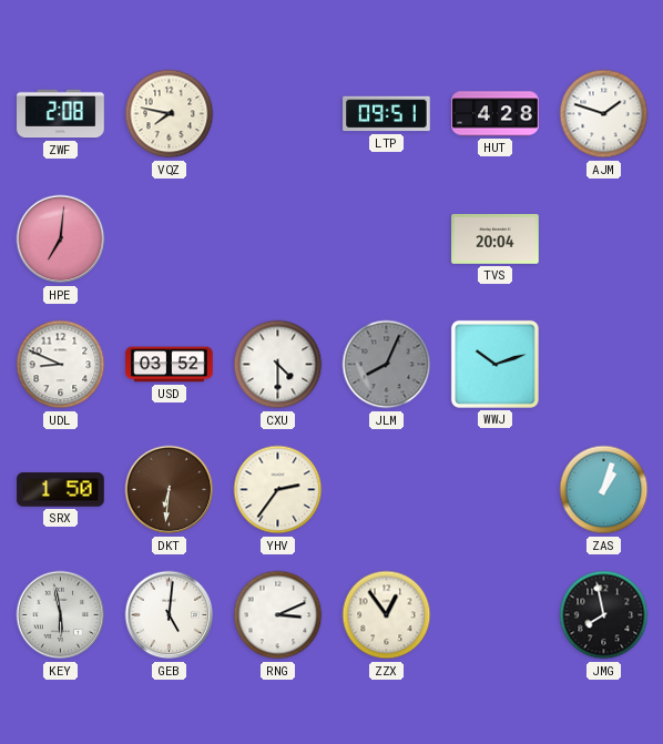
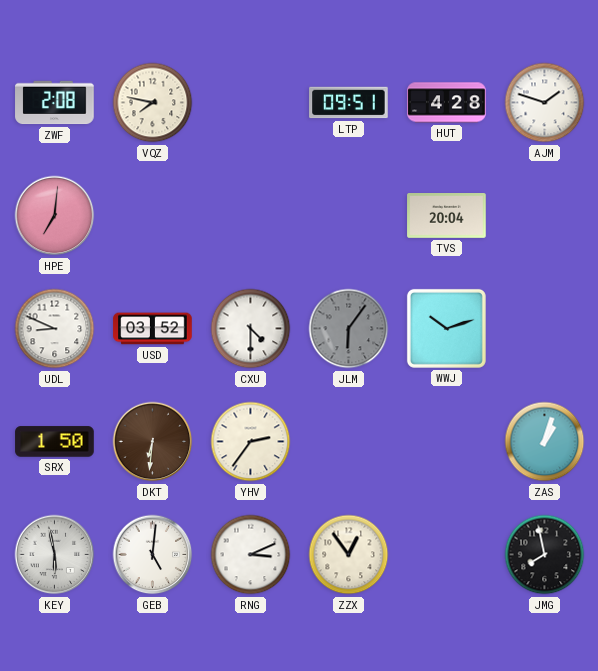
JLM: 8:04 -> 6:06
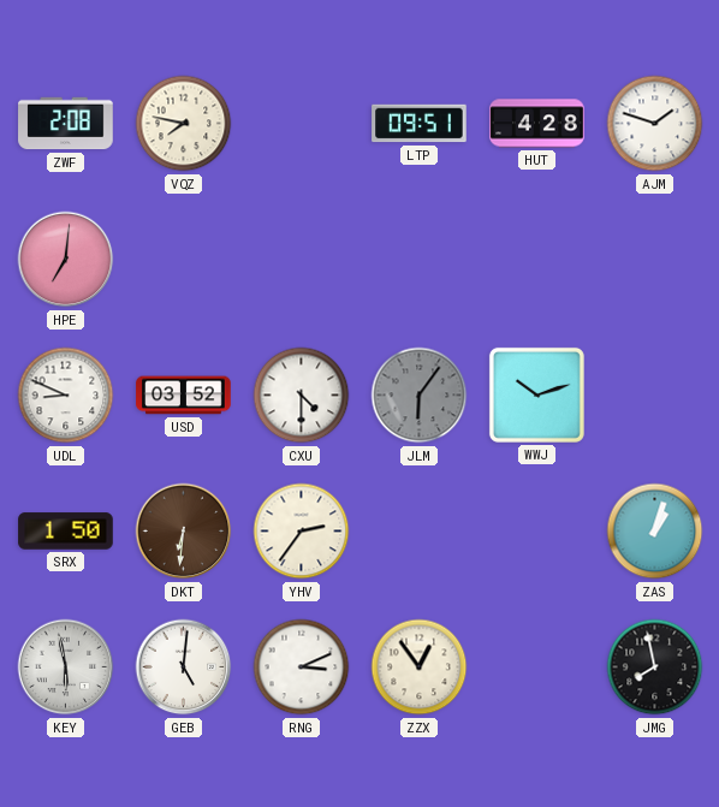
TVS: 20:04 -> none
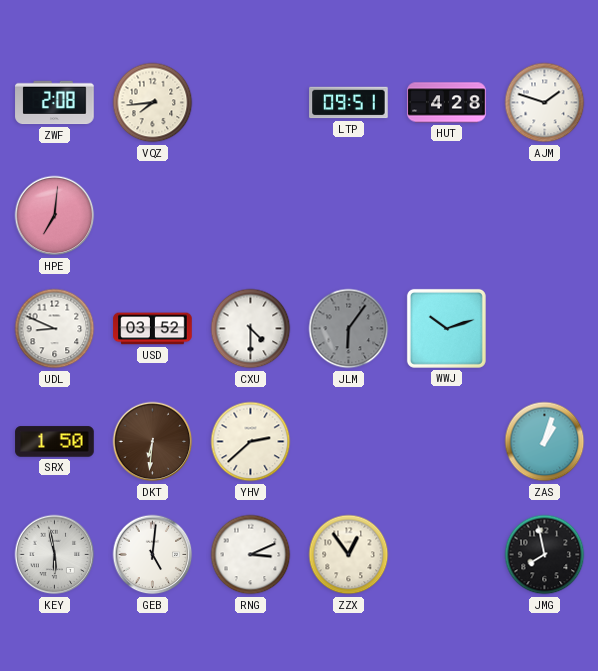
VQZ: 7:47 -> 7:44
YHV: 2:36 -> 2:38
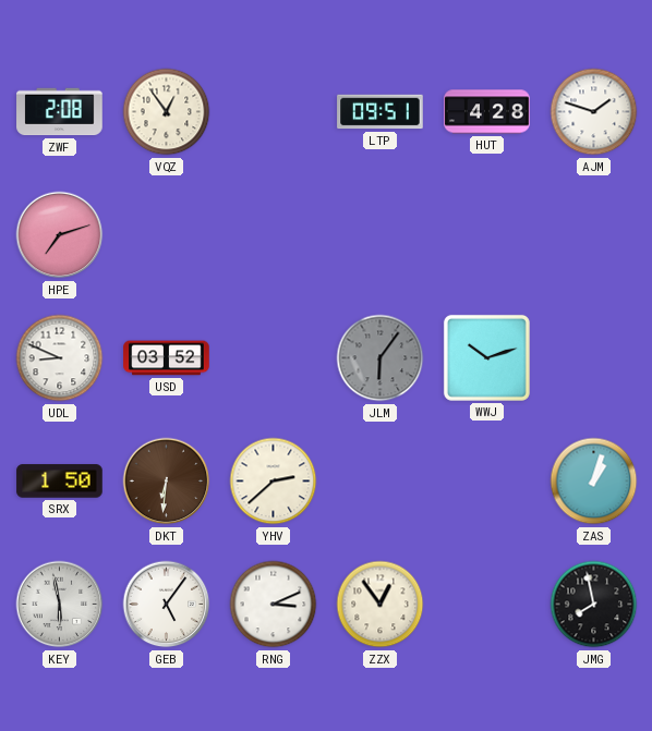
VQZ: 7:44 -> 12:54
HPE: 7:01 -> 7:12
CXU: 4:30 -> none
GEB: 5:01 -> 5:06
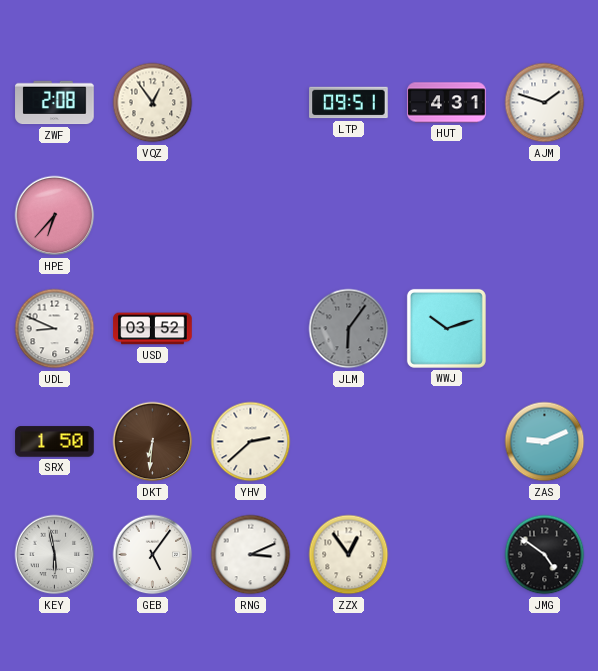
HUT: 4:28 -> 4:31
HPE: 7:12 -> 6:37
ZAS: 1:03 -> 9:11
JMG: 7:58 -> 4:51
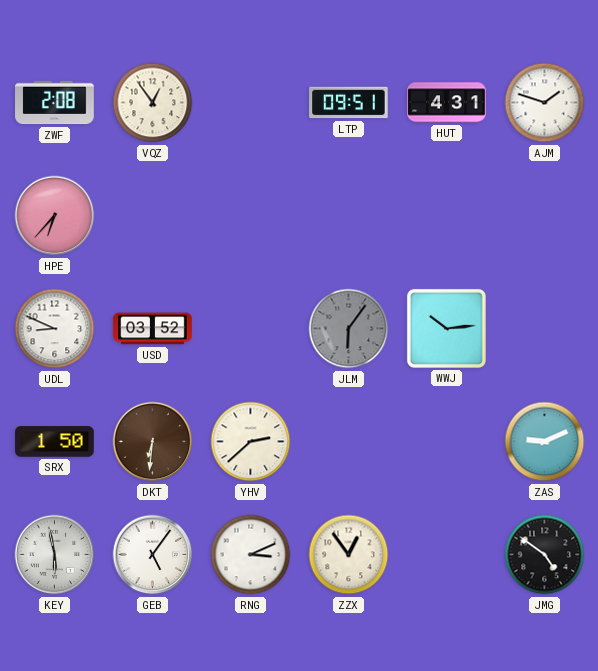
WWJ: 10:12 -> 10:14
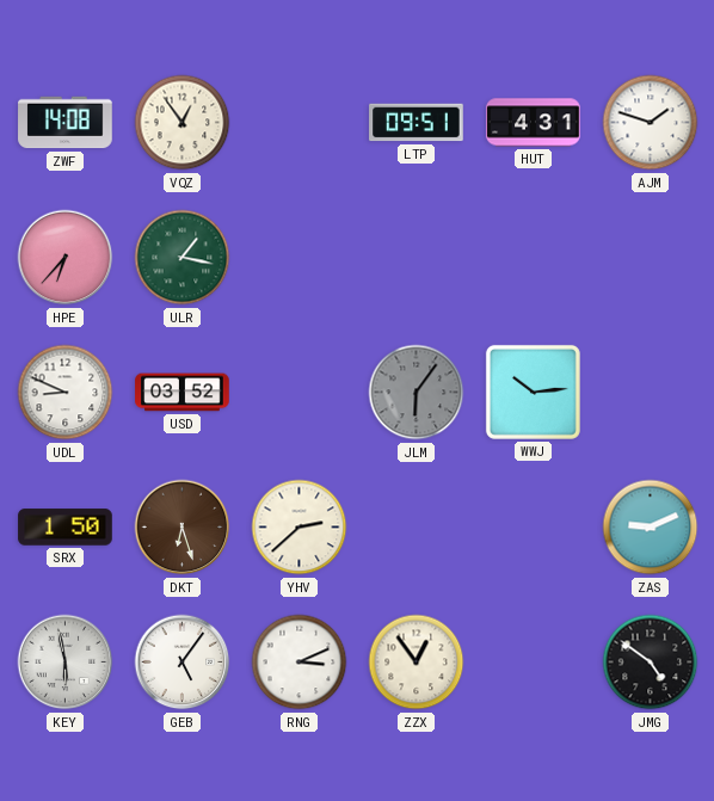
ZWF: 2:08 -> 14:08
ULR: none -> 1:17
DKT: 6:31 -> 6:27
